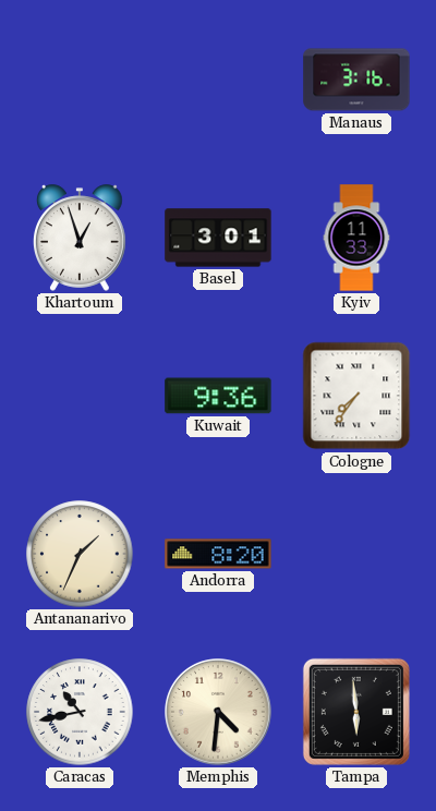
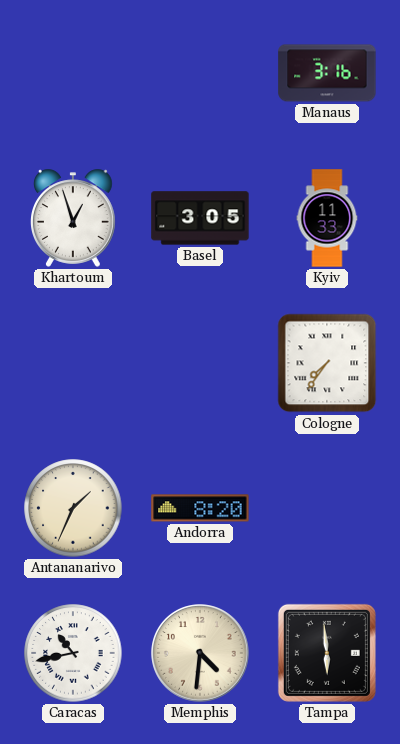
Basel: 3:01 -> 3:05
Kuwait: 9:36 -> none
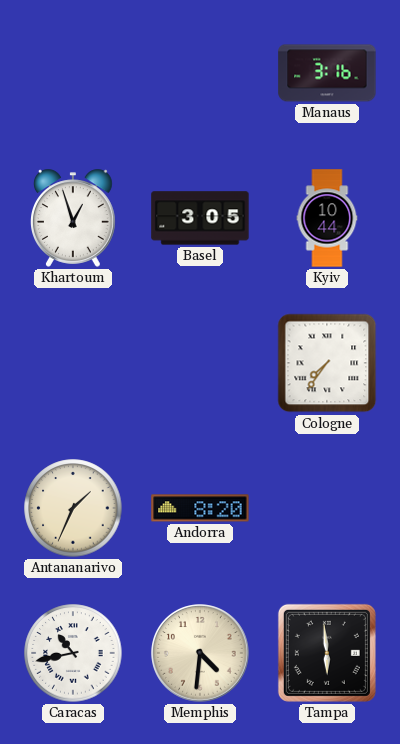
Kyiv: 11:33 -> 10:44
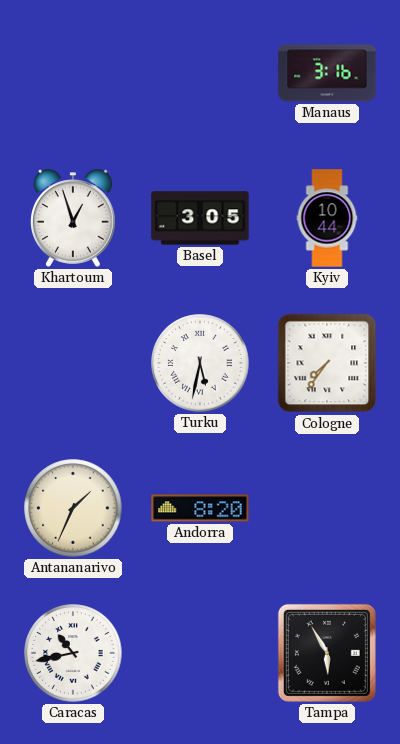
Turku: none -> 5:32
Memphis: 4:31 -> none
Tampa: 5:59 -> 5:55
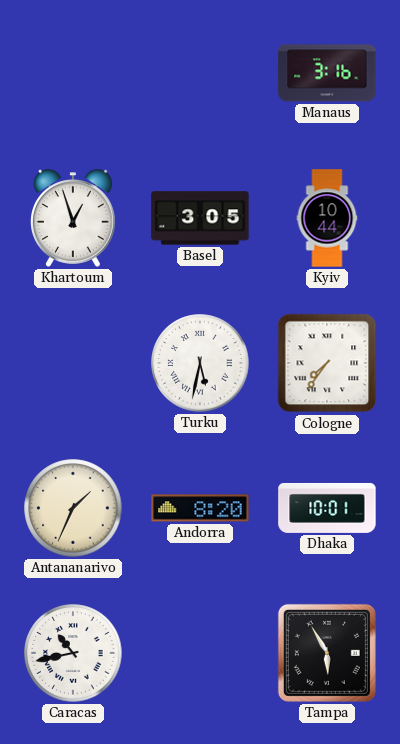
Dhaka: none -> 10:01
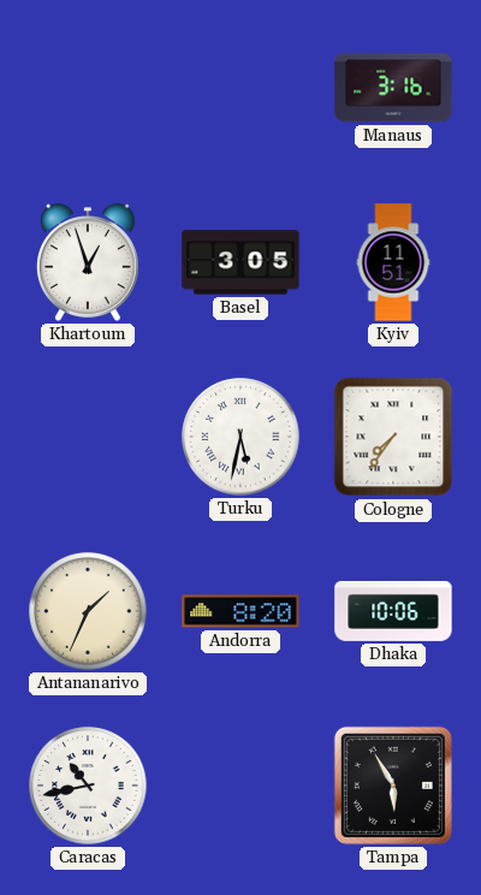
Kyiv: 10:44 -> 11:51
Dhaka: 10:01 -> 10:06
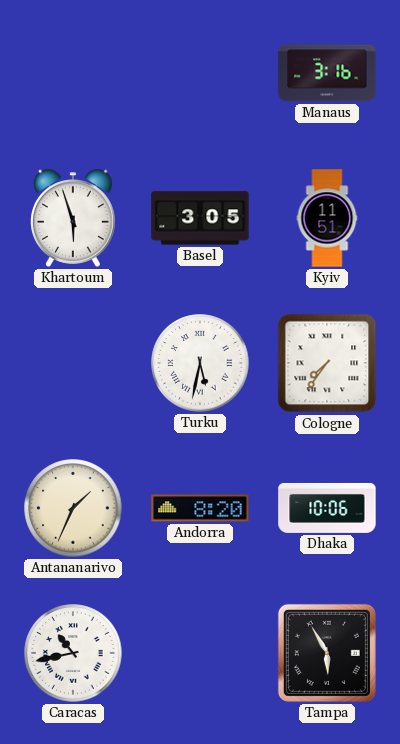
Khartoum: 12:57 -> 5:57
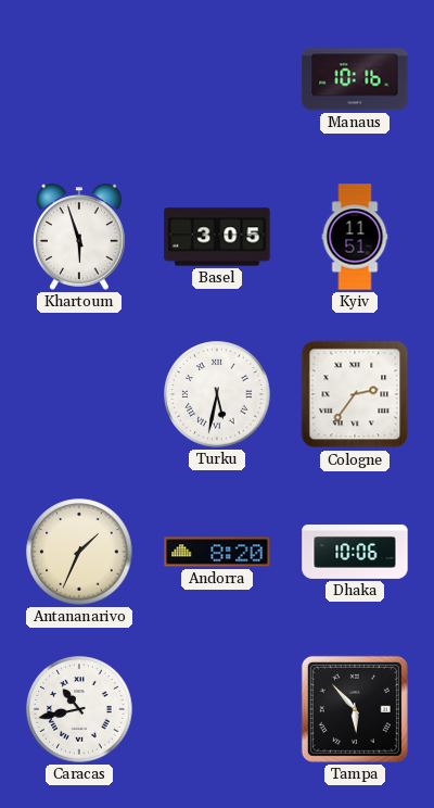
Manaus: 3:16 -> 10:16
Cologne: 7:36 -> 2:36
Tampa: 5:55 -> 5:53
